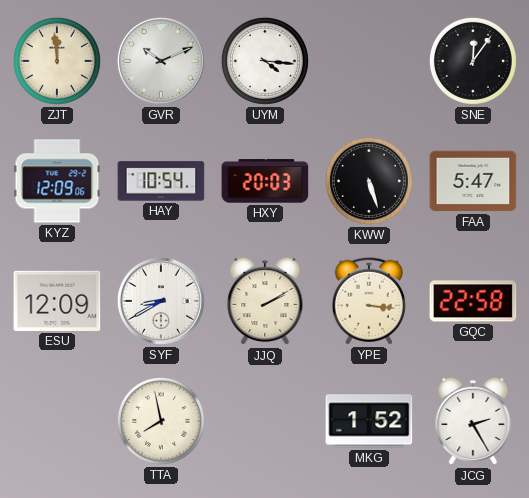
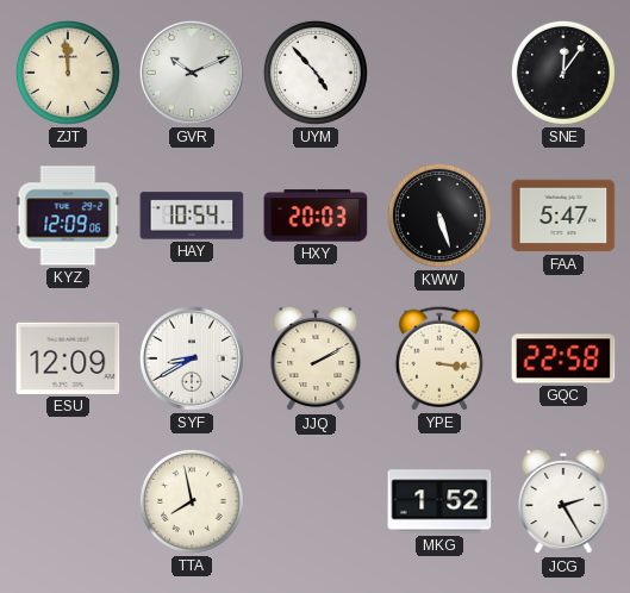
UYM: 4:16 -> 4:53
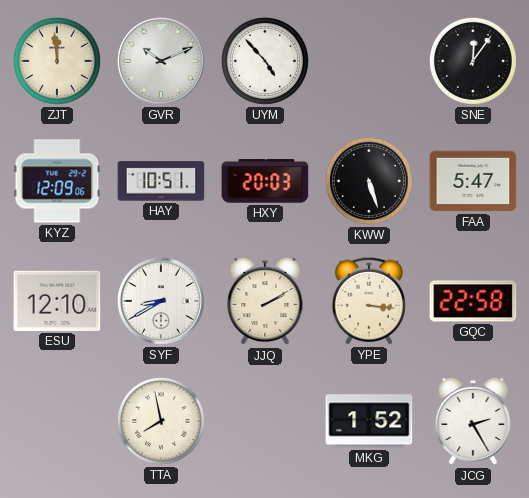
HAY: 10:54 -> 10:51
ESU: 12:09 -> 12:10
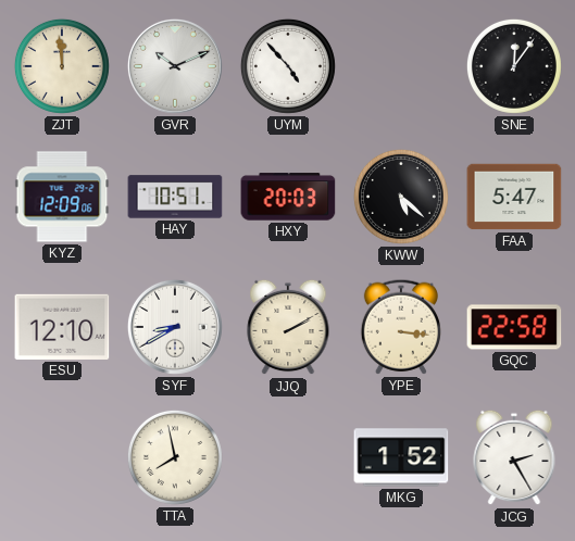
KWW: 5:27 -> 5:22
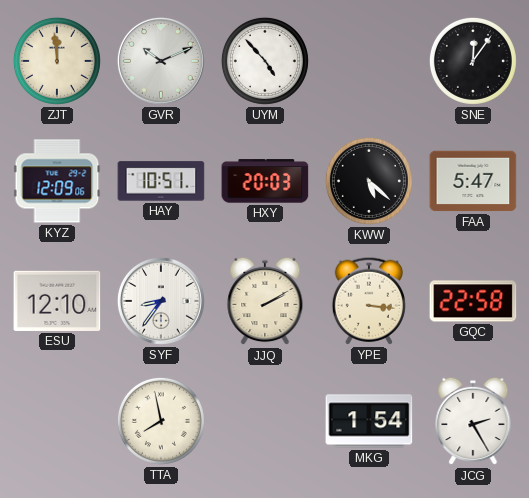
SYF: 8:40 -> 8:36
MKG: 1:52 -> 1:54
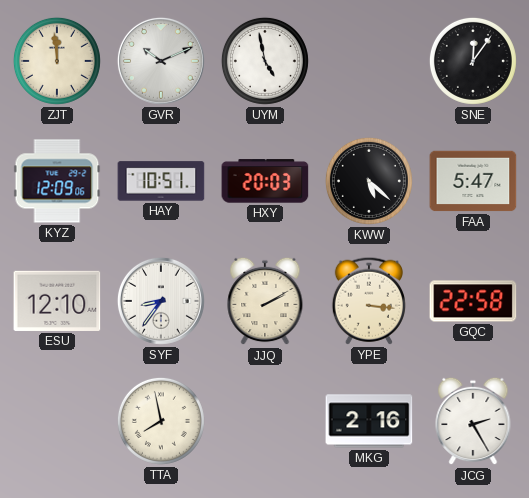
UYM: 4:53 -> 4:58
MKG: 1:54 -> 2:16
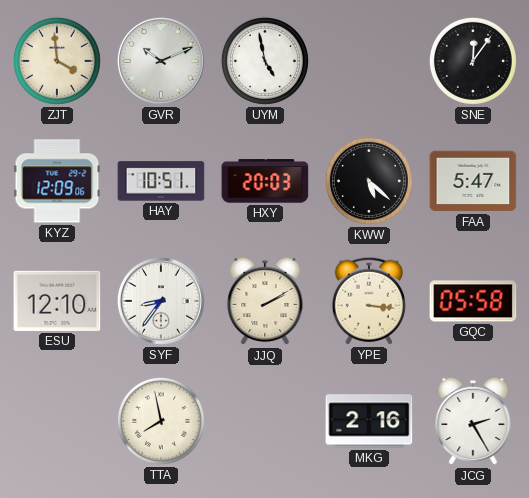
ZJT: 11:59 -> 3:59
GQC: 22:58 -> 05:58
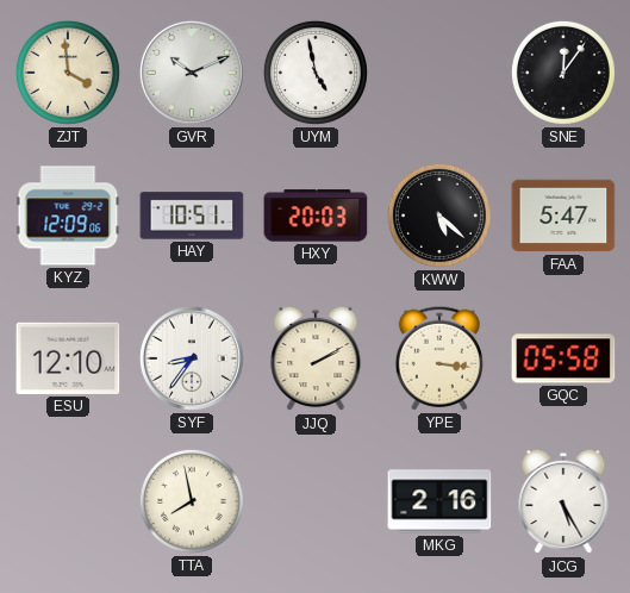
JCG: 2:25 -> 5:25
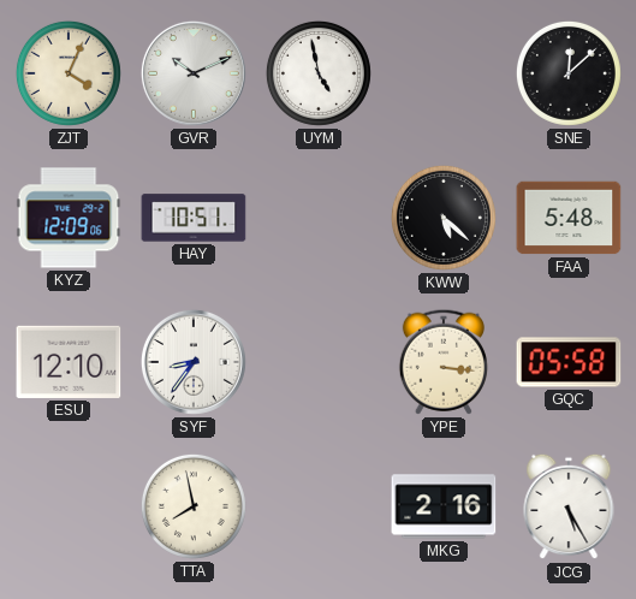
ZJT: 3:59 -> 4:04
SNE: 12:06 -> 12:08
HXY: 20:03 -> none
FAA: 5:47 -> 5:48
JJQ: 2:10 -> none
